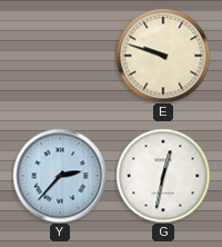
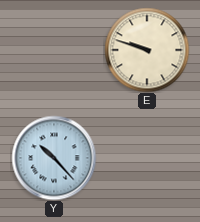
Y: 2:37 -> 10:23
G: 12:32 -> none
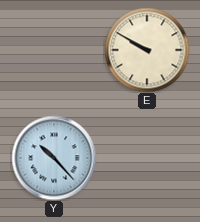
E: 9:48 -> 9:50
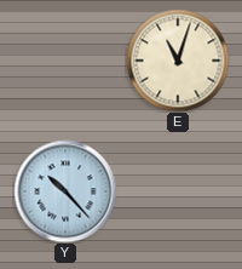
E: 9:50 -> 11:03
